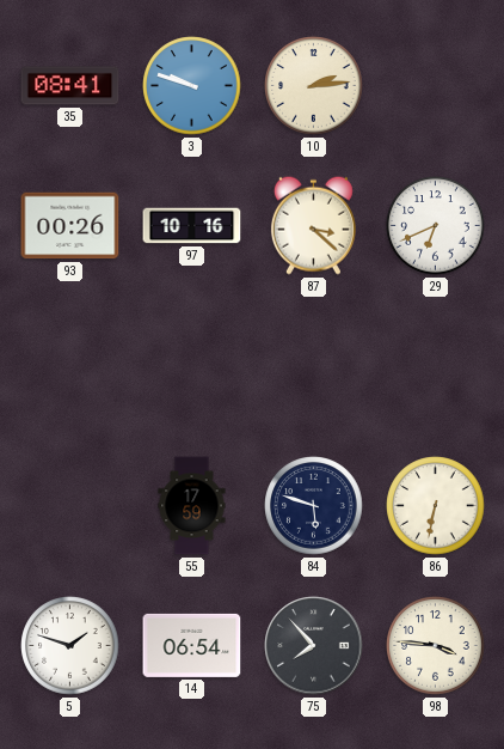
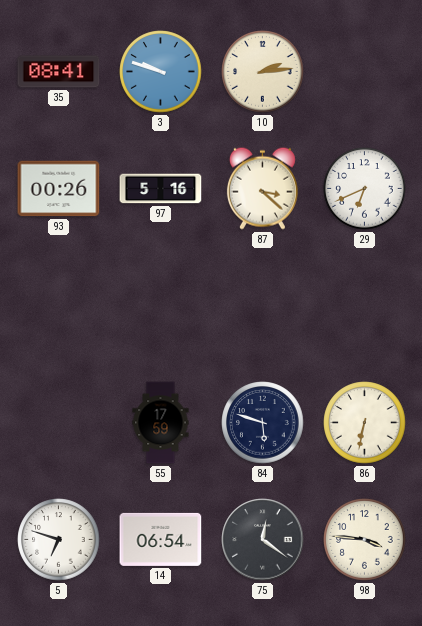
97: 10:16 -> 5:16
5: 1:48 -> 6:48
75: 7:53 -> 12:21
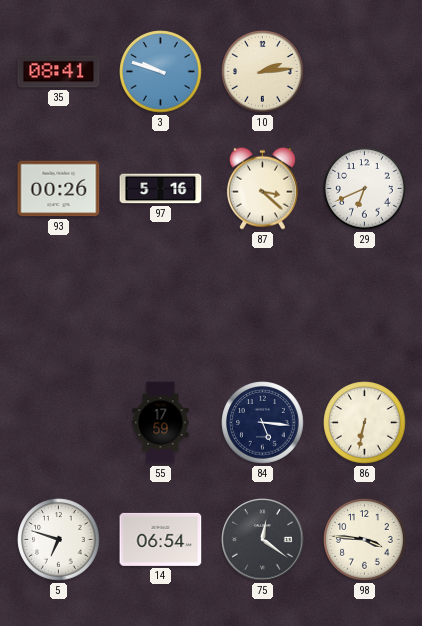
84: 5:48 -> 5:16
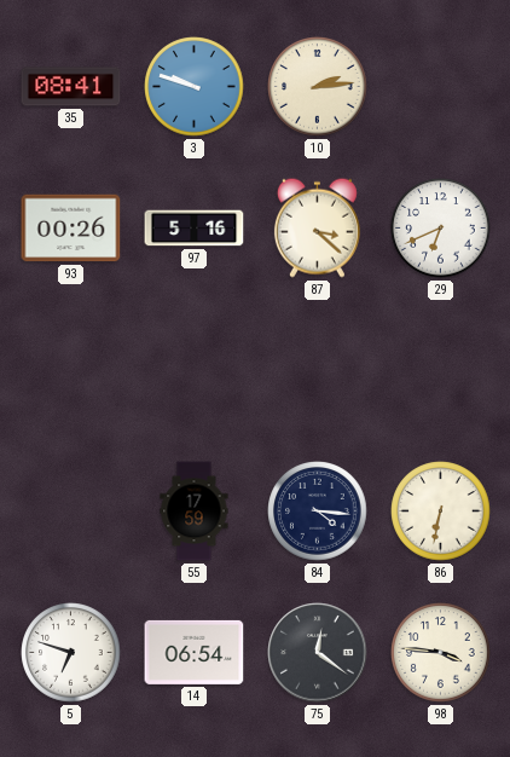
84: 5:16 -> 4:16
